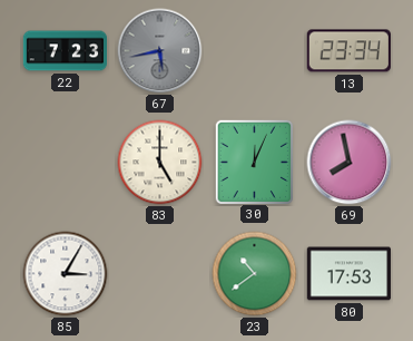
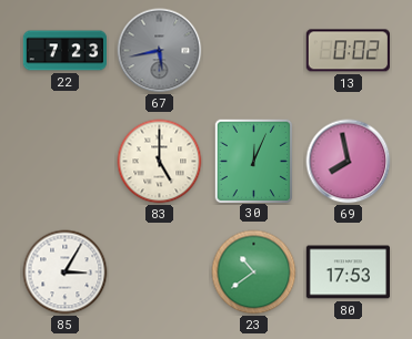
13: 23:34 -> 0:02
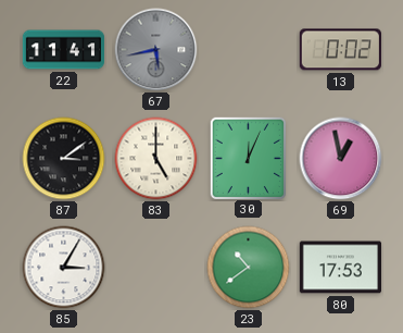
22: 7:23 -> 11:41
87: none -> 3:09
69: 7:58 -> 12:58
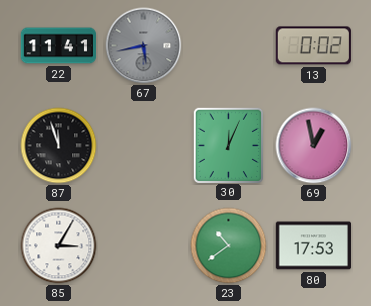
87: 3:09 -> 11:57
83: 5:00 -> none
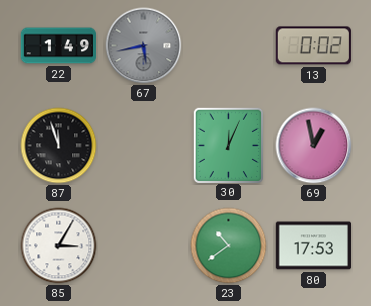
22: 11:41 -> 1:49
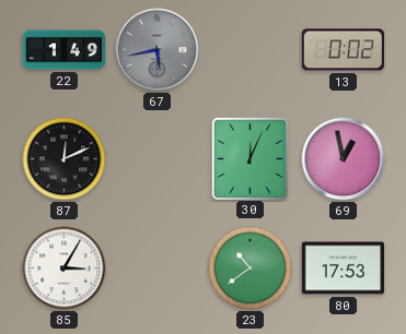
87: 11:57 -> 12:11
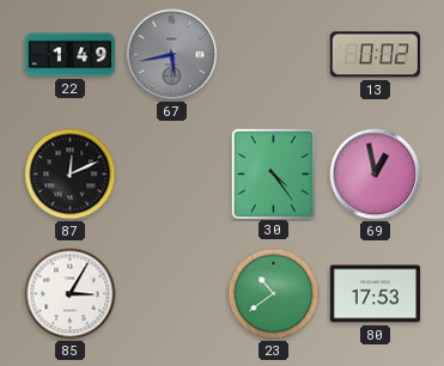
30: 12:04 -> 4:24
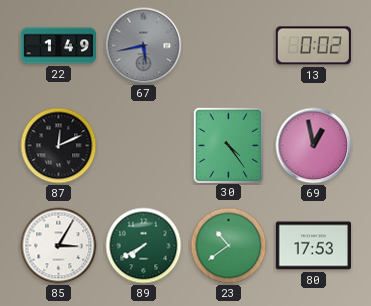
89: none -> 7:40
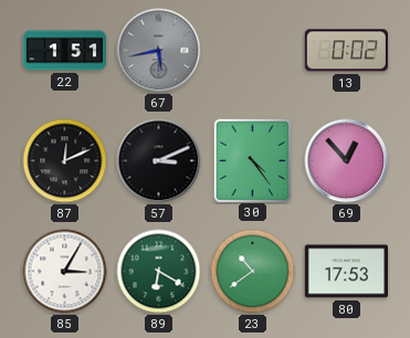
22: 1:49 -> 1:51
57: none -> 3:11
69: 12:58 -> 12:53
89: 7:40 -> 6:20
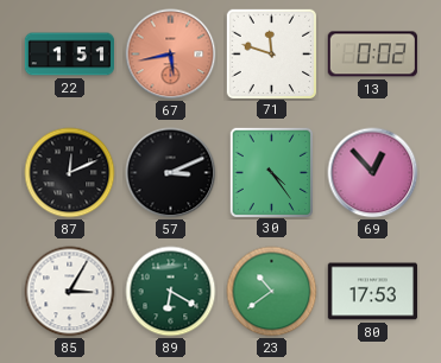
67 dial: grey -> salmon
71: none -> 11:48
